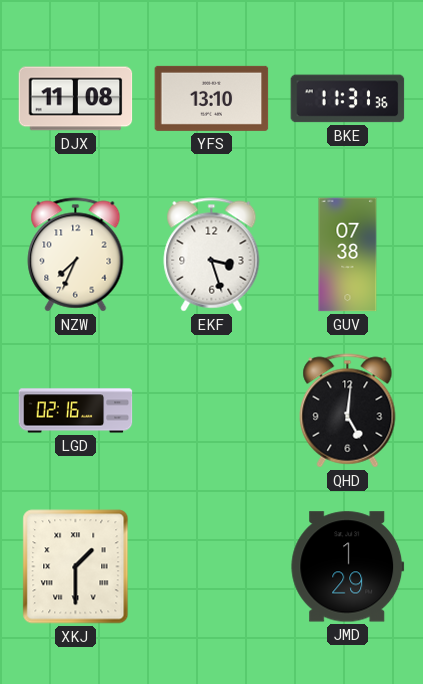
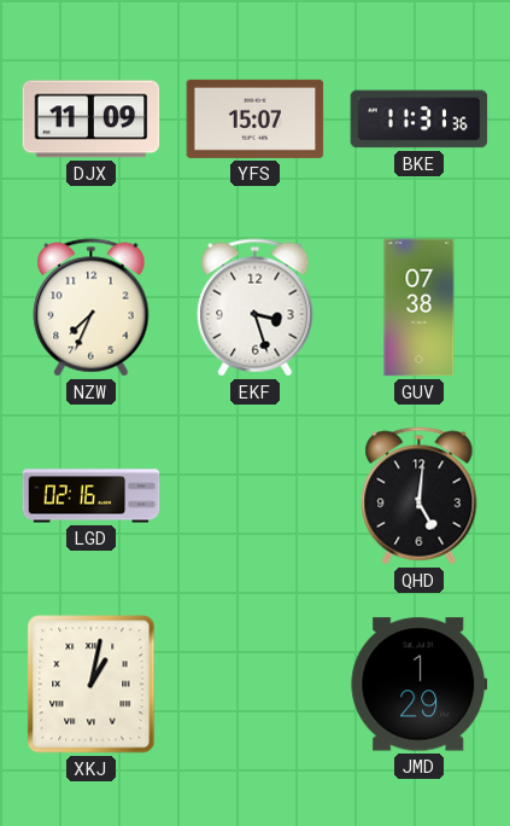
DJX: 11:08 -> 11:09
YFS: 13:10 -> 15:07
XKJ: 1:30 -> 1:02
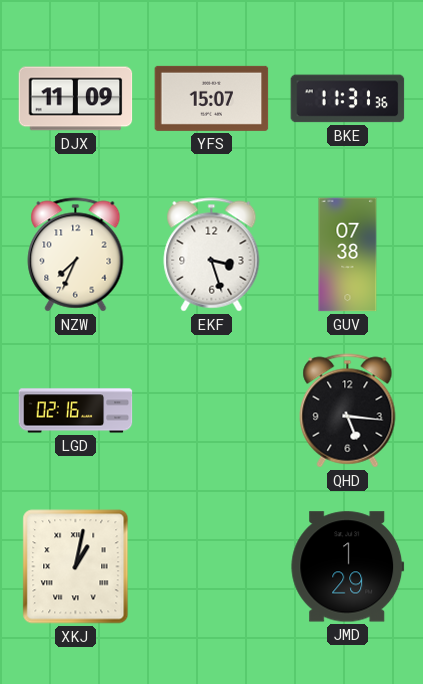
QHD: 5:01 -> 5:16
